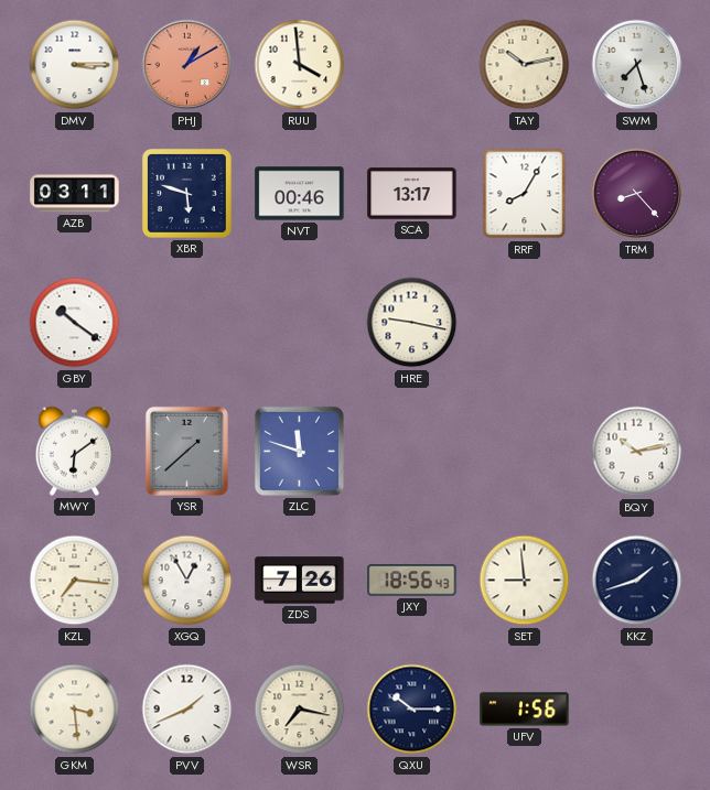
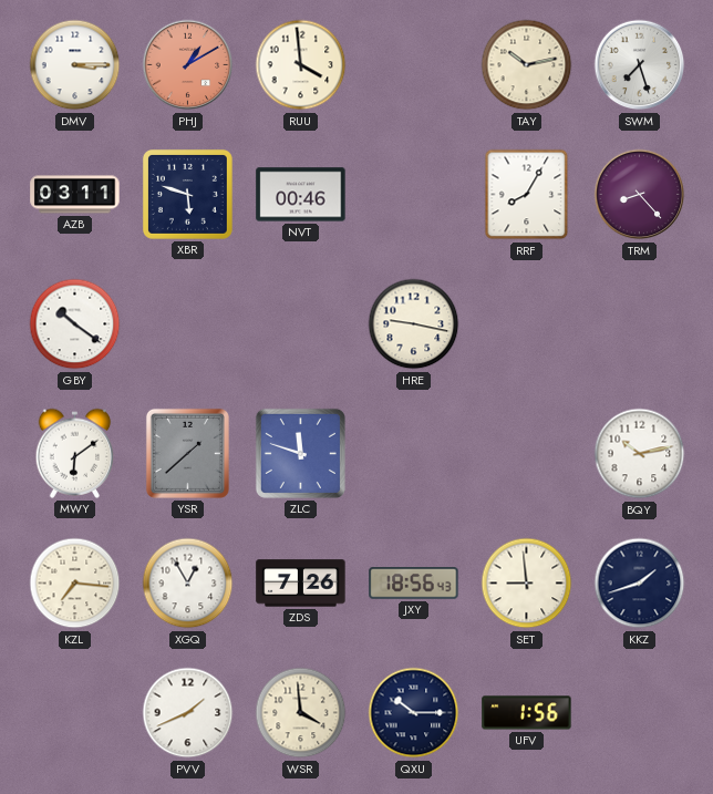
SCA: 13:17 -> none
GKM: 3:29 -> none
WSR: 7:17 -> 3:59
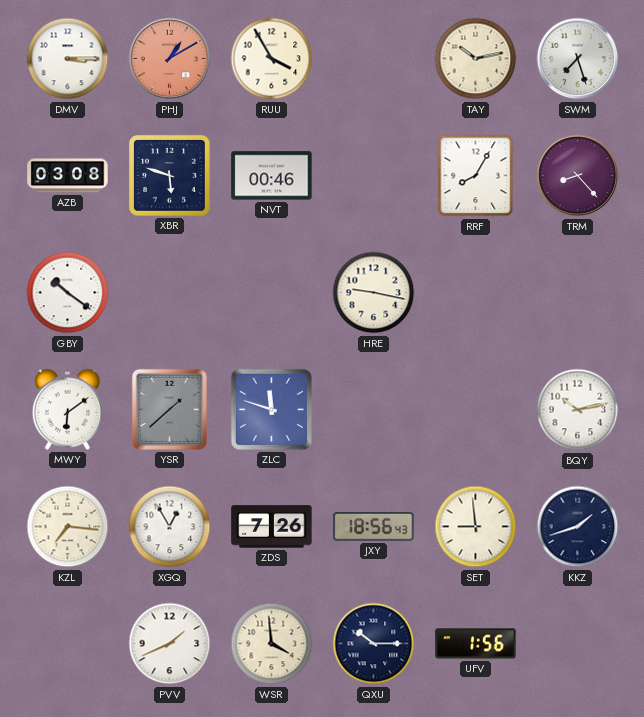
RUU: 3:59 -> 3:55
AZB: 03:11 -> 03:08
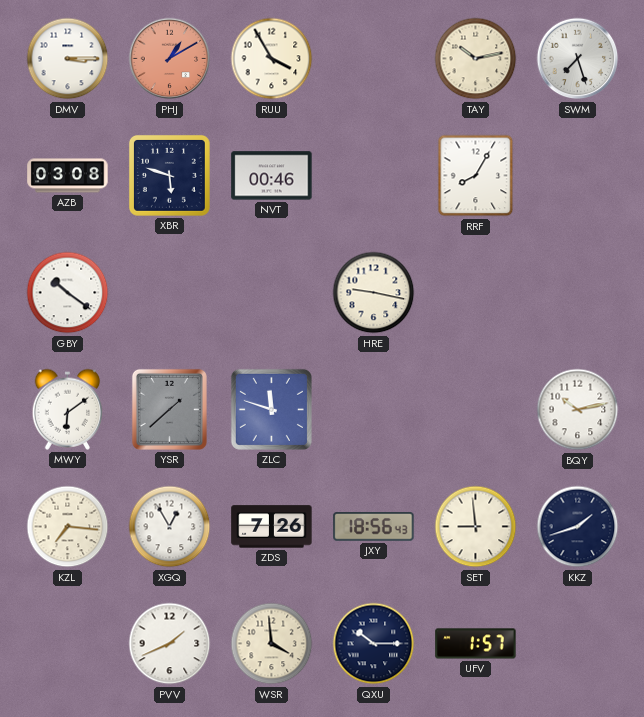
TRM: 8:23 -> none
UFV: 1:56 -> 1:57
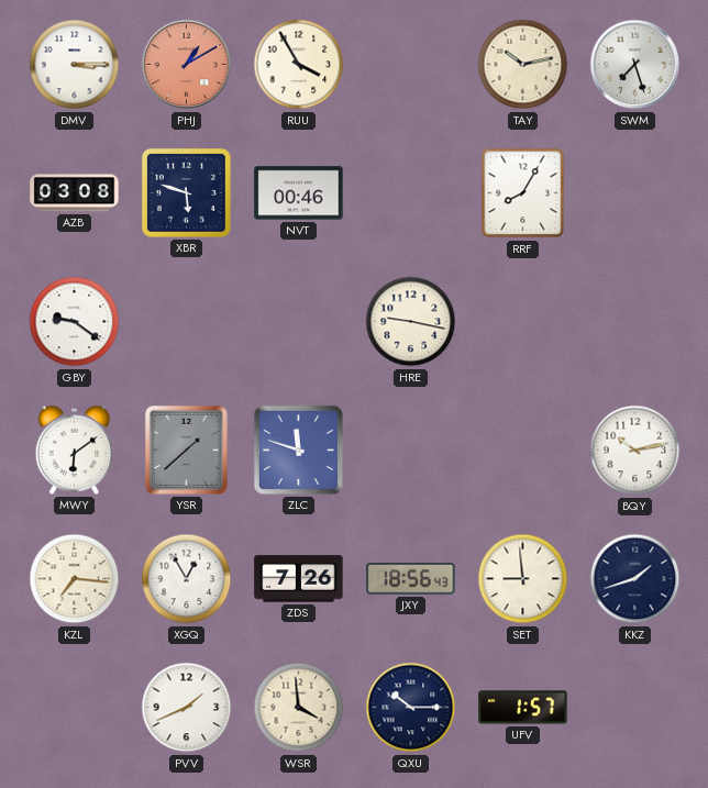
GBY: 10:21 -> 9:21
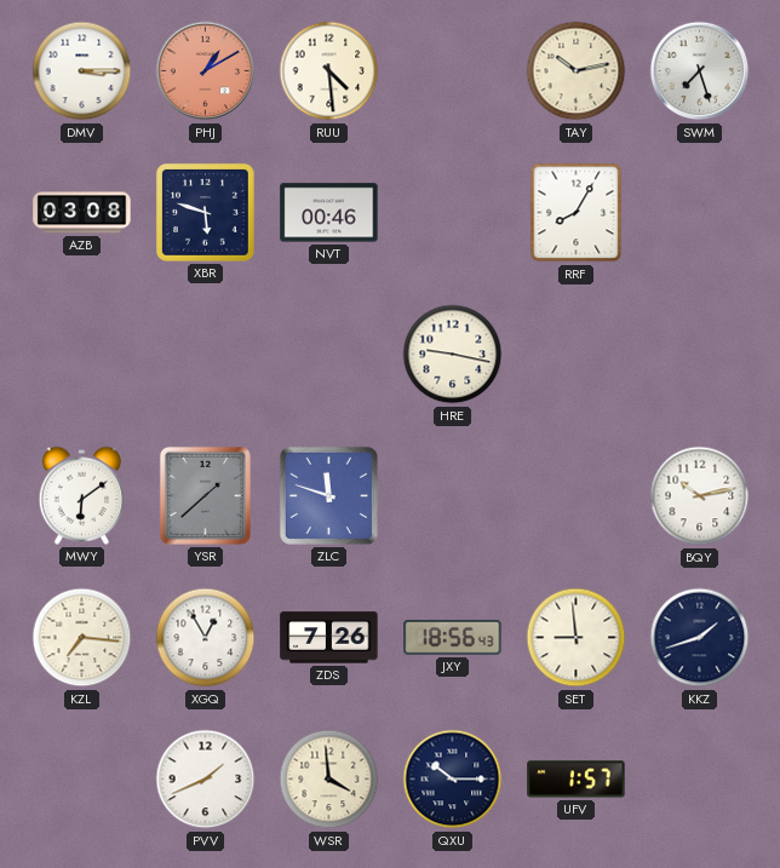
RUU: 3:55 -> 4:29
GBY: 9:21 -> none
